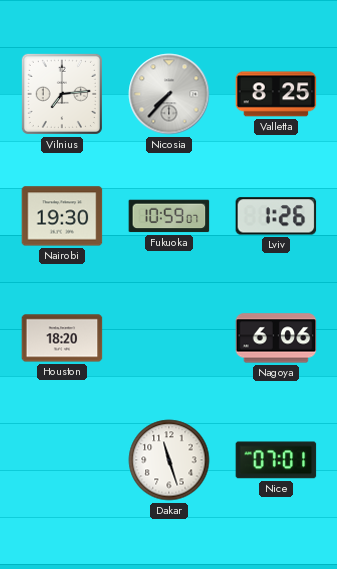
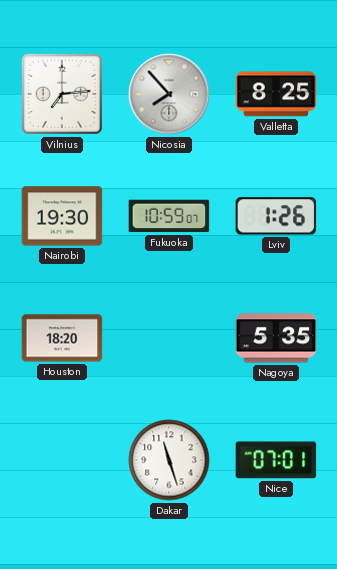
Nicosia: 7:37 -> 7:53
Nagoya: 6:06 -> 5:35
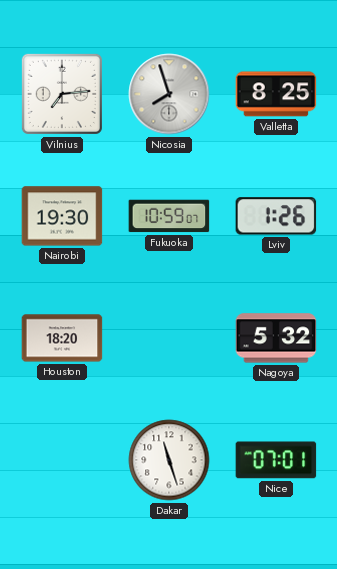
Nicosia: 7:53 -> 7:57
Nagoya: 5:35 -> 5:32
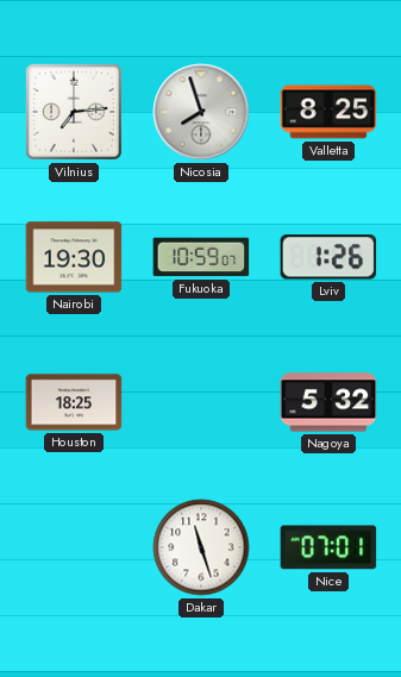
Houston: 18:20 -> 18:25
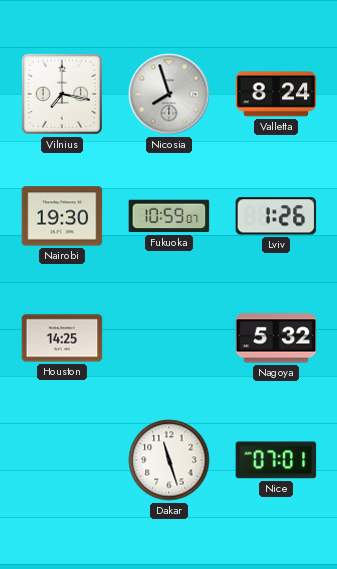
Vilnius: 7:14 -> 7:17
Valletta: 8:25 -> 8:24
Houston: 18:25 -> 14:25
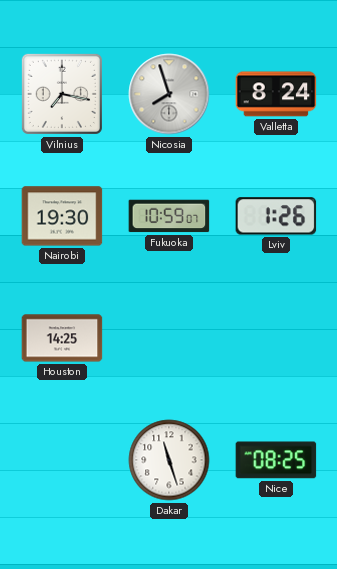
Nagoya: 5:32 -> none
Nice: 07:01 -> 08:25
